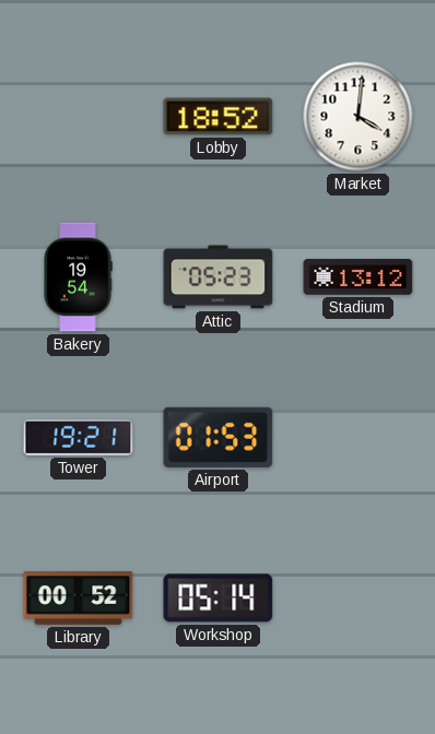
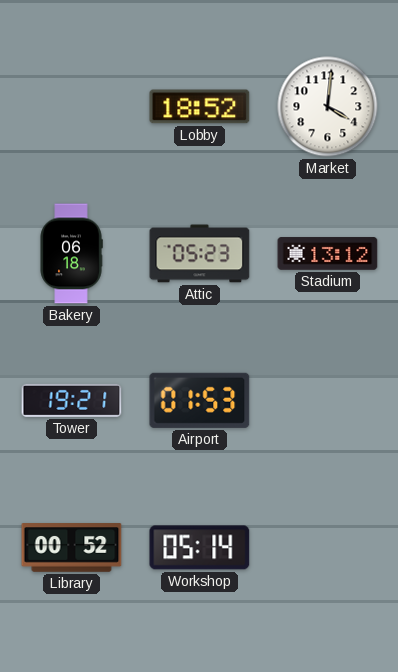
Bakery: 19:54 -> 06:18
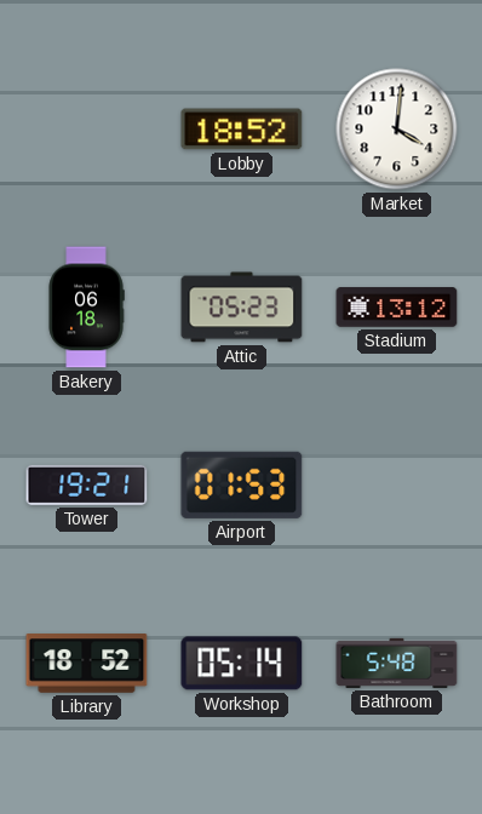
Library: 00:52 -> 18:52
Bathroom: none -> 5:48
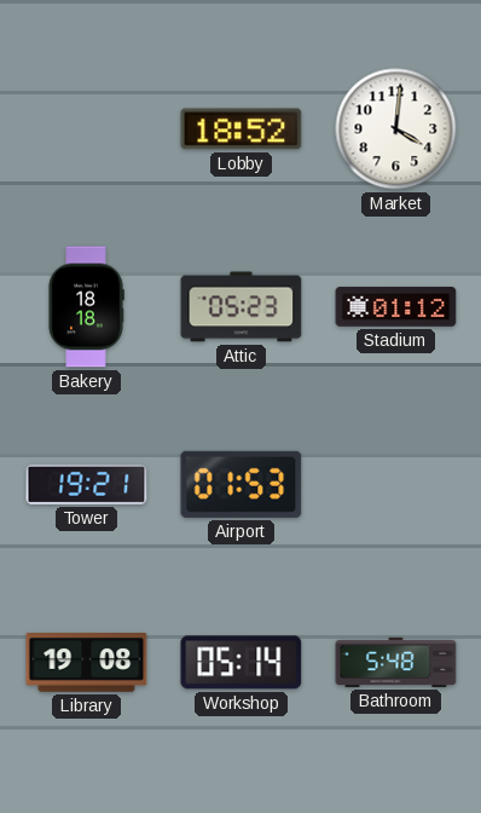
Bakery: 06:18 -> 18:18
Stadium: 13:12 -> 01:12
Library: 18:52 -> 19:08
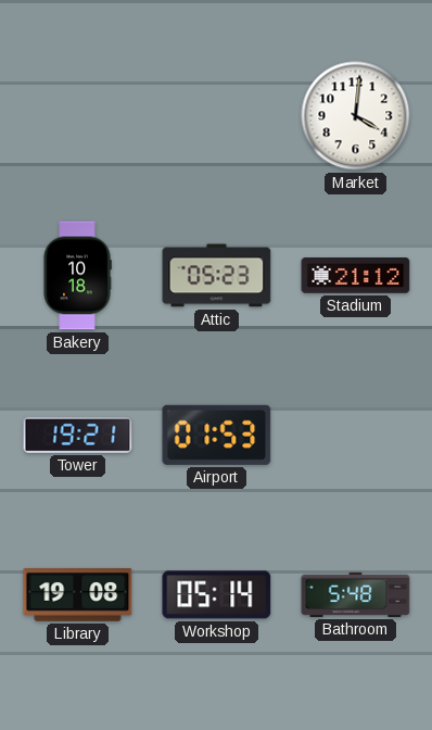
Lobby: 18:52 -> none
Bakery: 18:18 -> 10:18
Stadium: 01:12 -> 21:12
